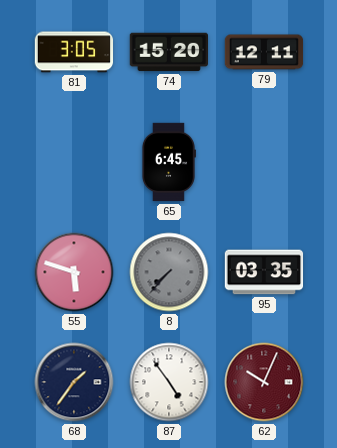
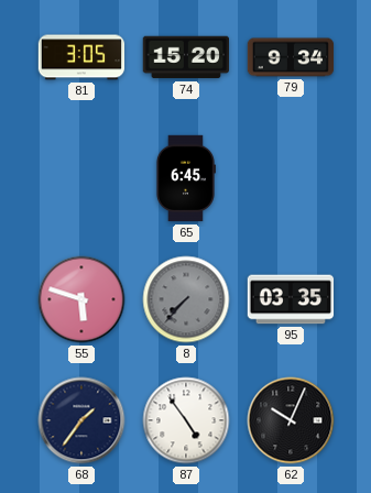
79: 12:11 -> 9:34
62 dial: burgundy -> black
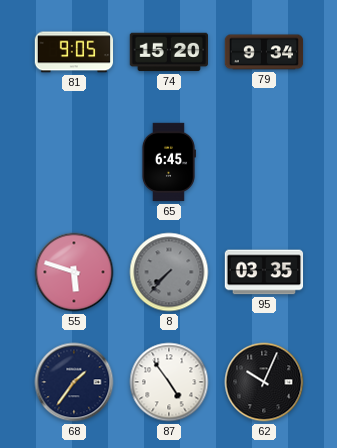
81: 3:05 -> 9:05
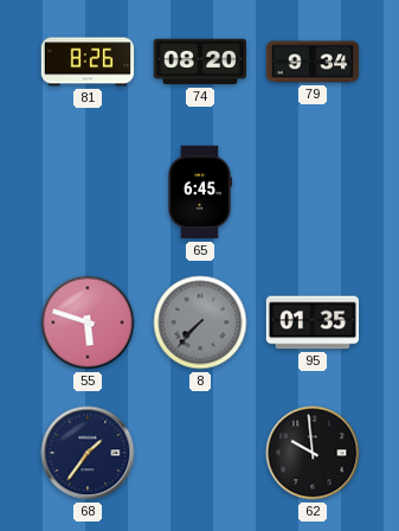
81: 9:05 -> 8:26
74: 15:20 -> 08:20
95: 03:35 -> 01:35
87: 4:54 -> none
62: 10:04 -> 9:59
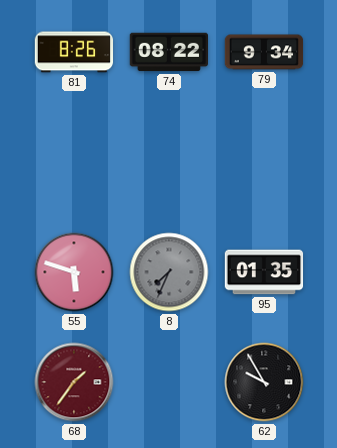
74: 08:20 -> 08:22
65: 6:45 -> none
8: 7:37 -> 7:34
68 dial: navy -> burgundy
62: 9:59 -> 9:55
